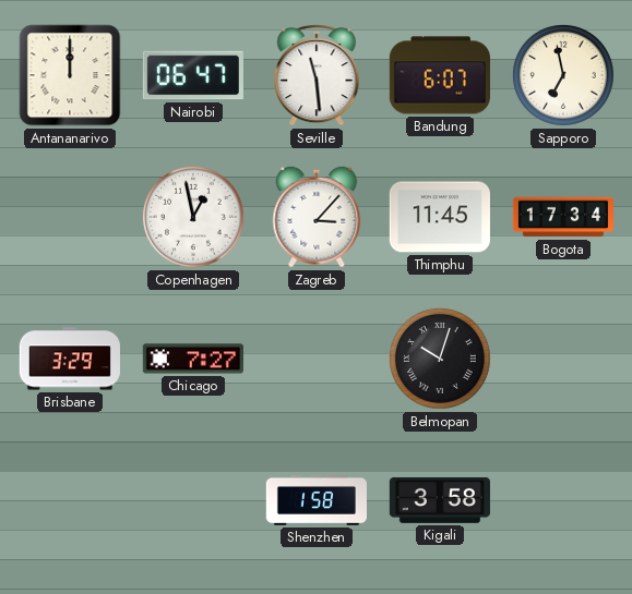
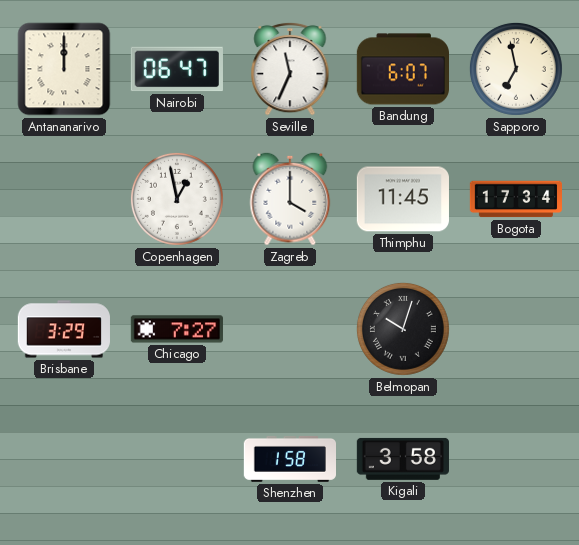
Seville: 11:29 -> 11:34
Zagreb: 3:07 -> 4:00
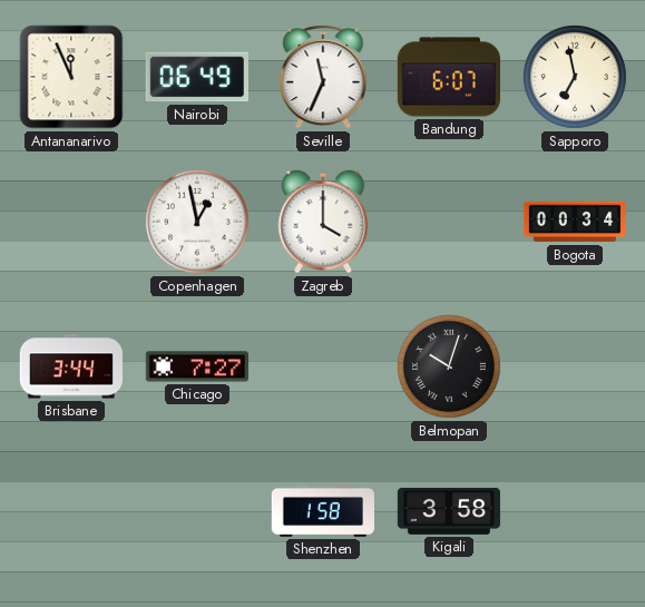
Antananarivo: 12:00 -> 11:56
Nairobi: 06:47 -> 06:49
Thimphu: 11:45 -> none
Bogota: 17:34 -> 00:34
Brisbane: 3:29 -> 3:44
